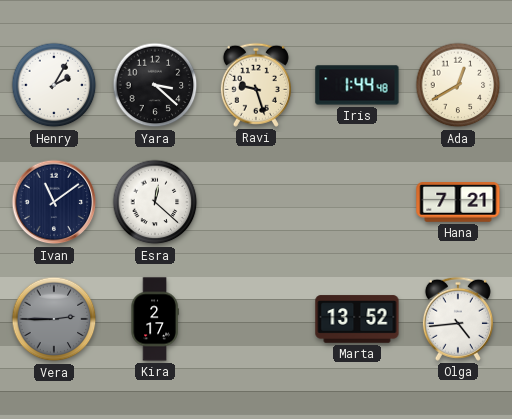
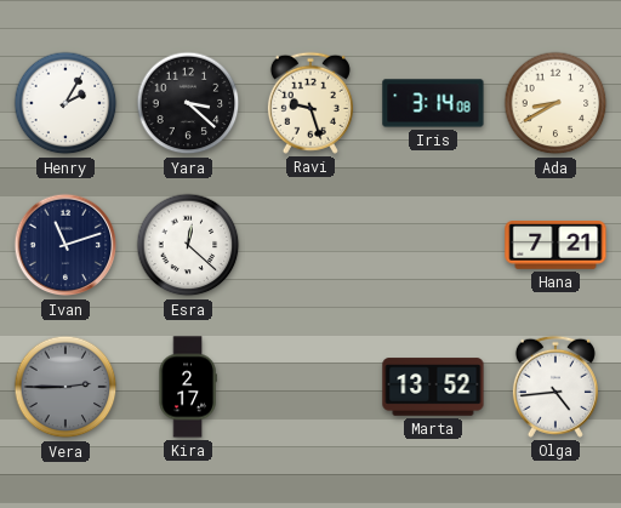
Iris: 1:44 -> 3:14
Ada: 12:40 -> 8:40
Ivan: 11:09 -> 11:12
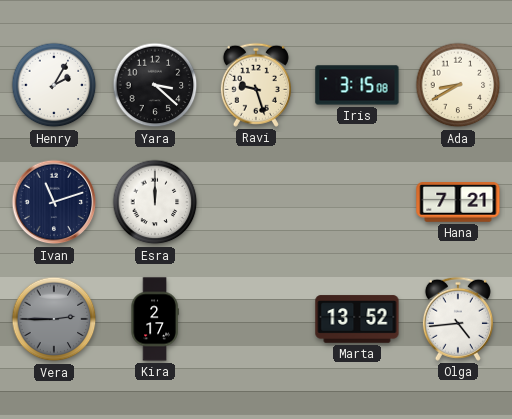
Iris: 3:14 -> 3:15
Esra: 12:22 -> 12:00
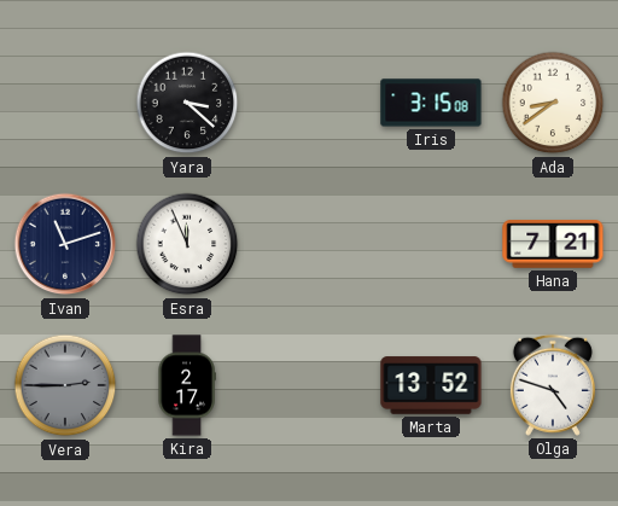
Henry: 2:05 -> none
Ravi: 9:27 -> none
Ada: 8:40 -> 8:39
Esra: 12:00 -> 11:56
Olga: 4:44 -> 4:48
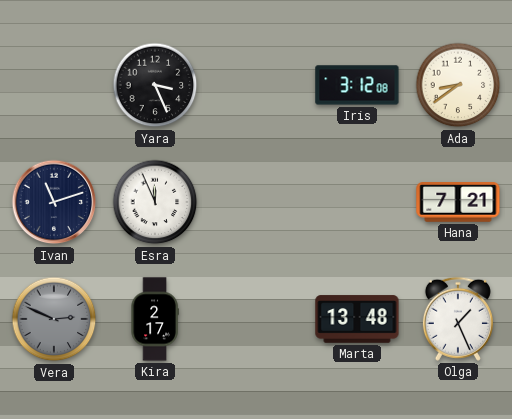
Yara: 3:22 -> 3:26
Iris: 3:15 -> 3:12
Vera: 2:45 -> 2:49
Marta: 13:52 -> 13:48
Olga: 4:48 -> 1:26
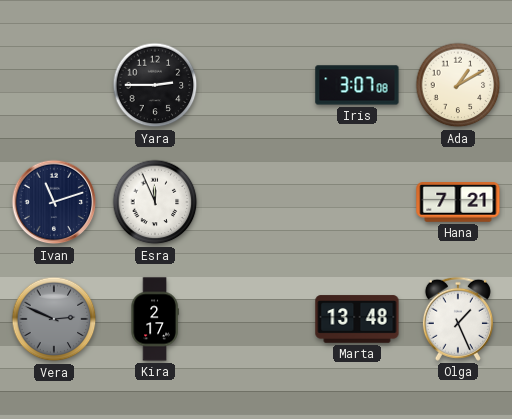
Yara: 3:26 -> 2:45
Iris: 3:12 -> 3:07
Ada: 8:39 -> 1:10
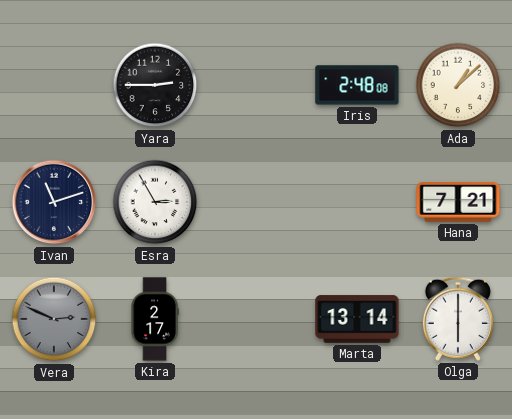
Iris: 3:07 -> 2:48
Ada: 1:10 -> 1:08
Esra: 11:56 -> 2:55
Marta: 13:48 -> 13:14
Olga: 1:26 -> 6:00
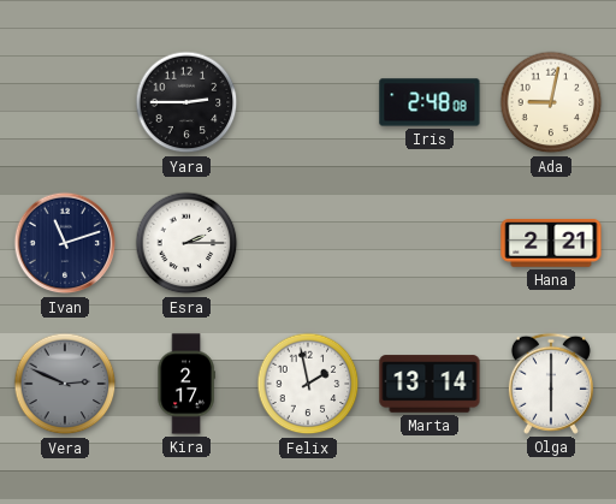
Ada: 1:08 -> 9:02
Esra: 2:55 -> 2:15
Hana: 7:21 -> 2:21
Felix: none -> 1:58
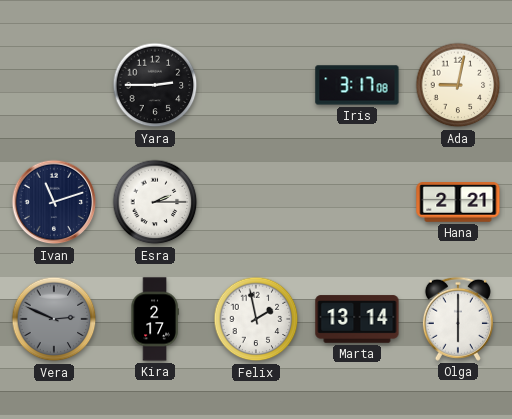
Iris: 2:48 -> 3:17
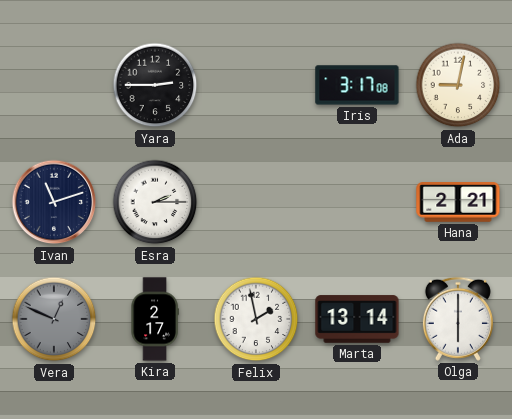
Vera: 2:49 -> 12:49
